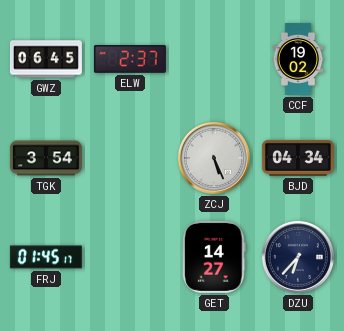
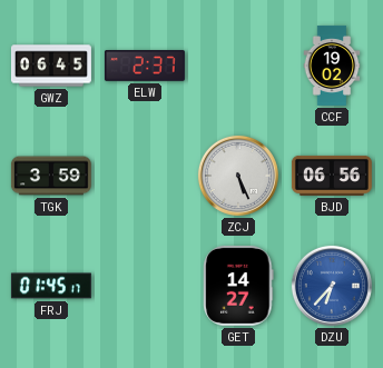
TGK: 3:54 -> 3:59
BJD: 04:34 -> 06:56
DZU dial: navy -> blue
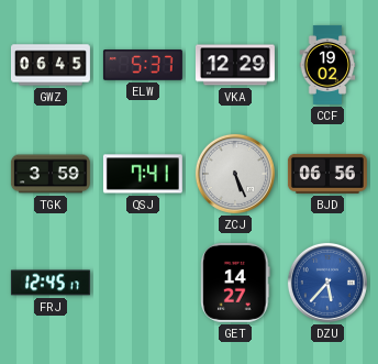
ELW: 2:37 -> 5:37
VKA: none -> 12:29
QSJ: none -> 7:41
FRJ: 01:45 -> 12:45
DZU: 6:37 -> 5:37
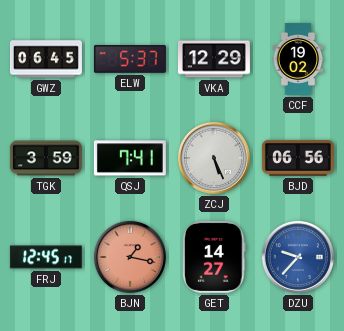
BJN: none -> 1:17
DZU: 5:37 -> 9:37
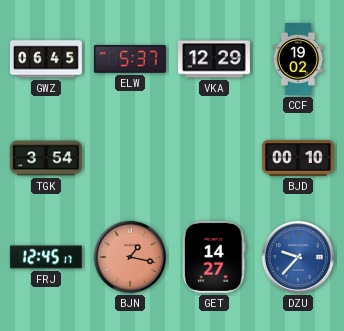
TGK: 3:59 -> 3:54
QSJ: 7:41 -> none
ZCJ: 5:26 -> none
BJD: 06:56 -> 00:10
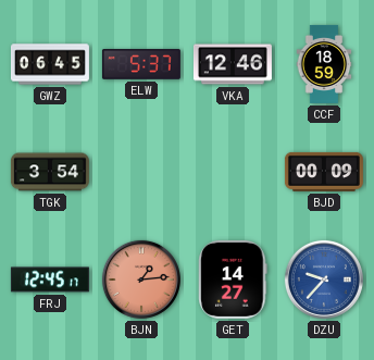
VKA: 12:29 -> 12:46
CCF: 19:02 -> 18:59
BJD: 00:10 -> 00:09
BJN: 1:17 -> 1:14
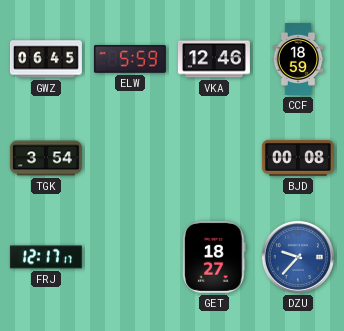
ELW: 5:37 -> 5:59
BJD: 00:09 -> 00:08
FRJ: 12:45 -> 12:17
BJN: 1:14 -> none
GET: 14:27 -> 18:27
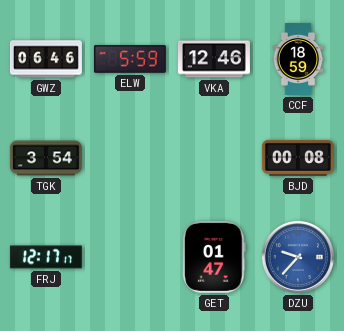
GWZ: 06:45 -> 06:46
GET: 18:27 -> 01:47
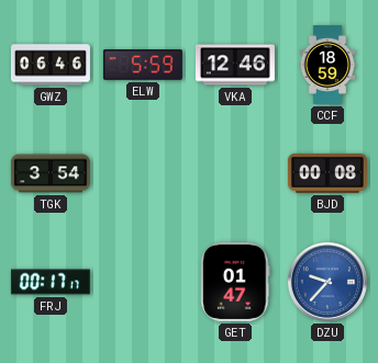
FRJ: 12:17 -> 00:17
